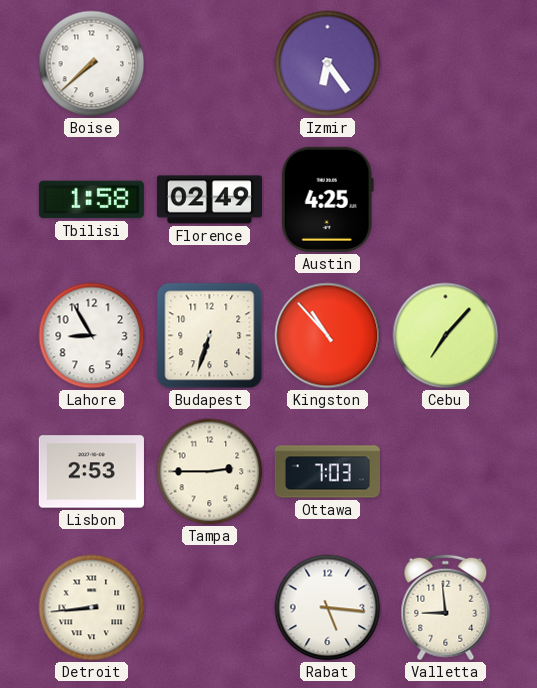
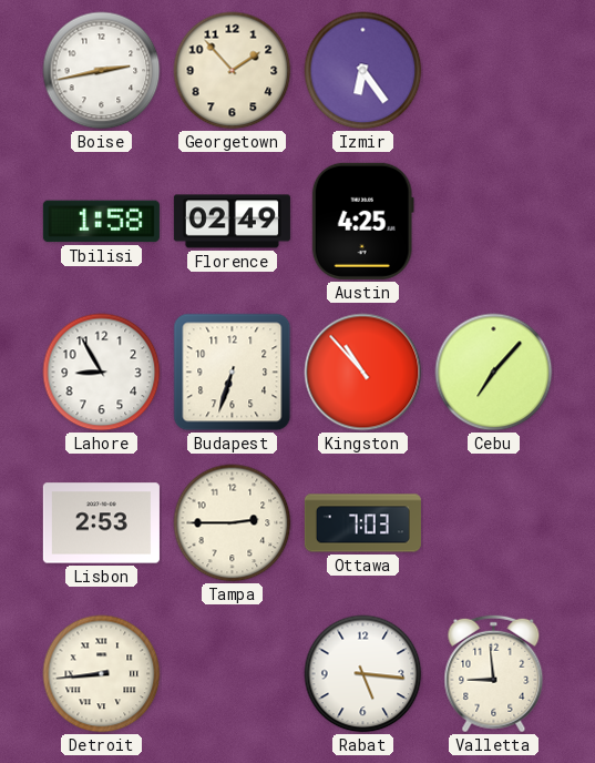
Boise: 7:38 -> 2:43
Georgetown: none -> 1:53
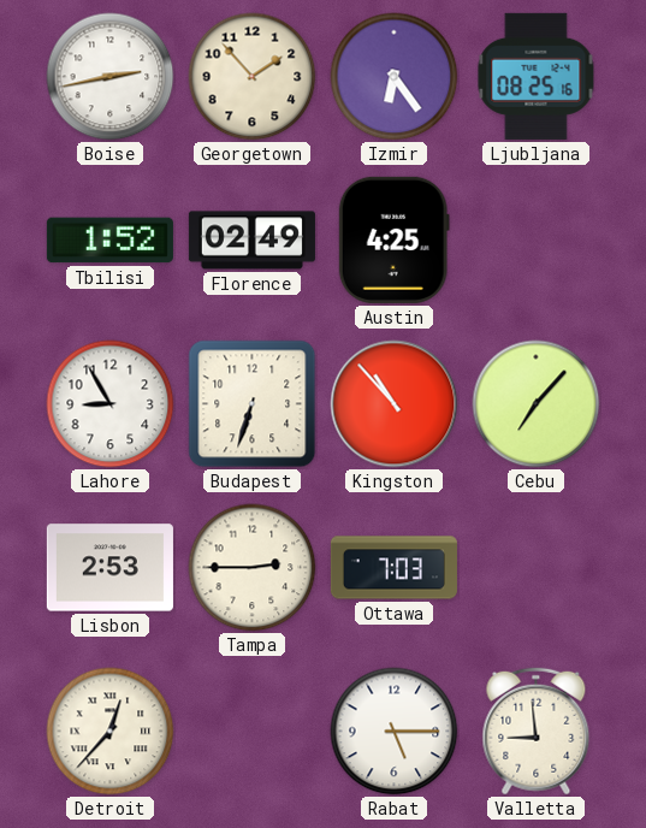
Ljubljana: none -> 08:25
Tbilisi: 1:58 -> 1:52
Detroit: 8:44 -> 12:37
Rabat: 5:16 -> 5:15
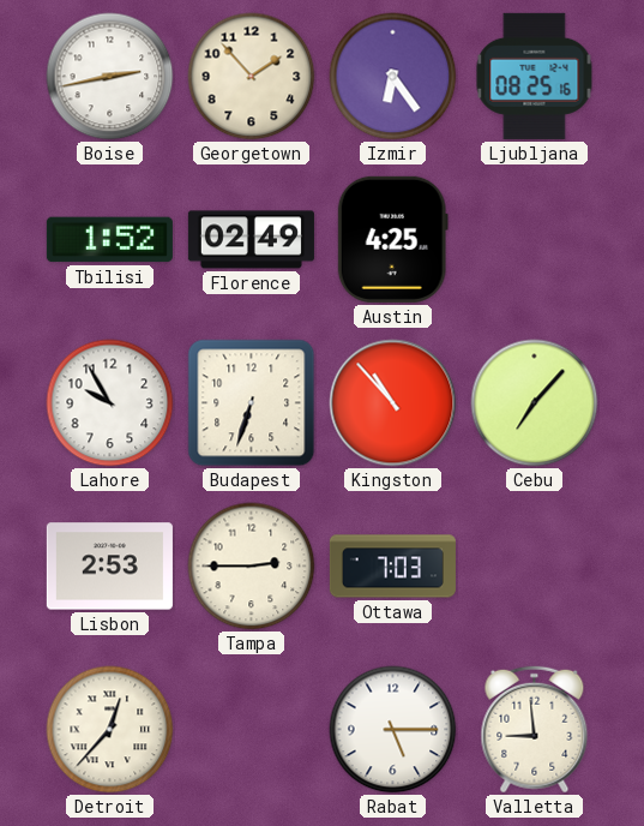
Lahore: 8:55 -> 9:55
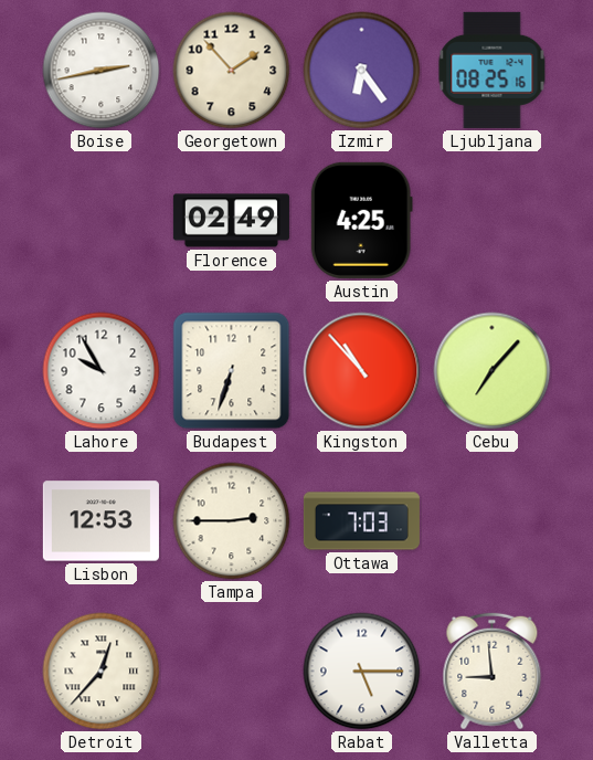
Tbilisi: 1:52 -> none
Lisbon: 2:53 -> 12:53
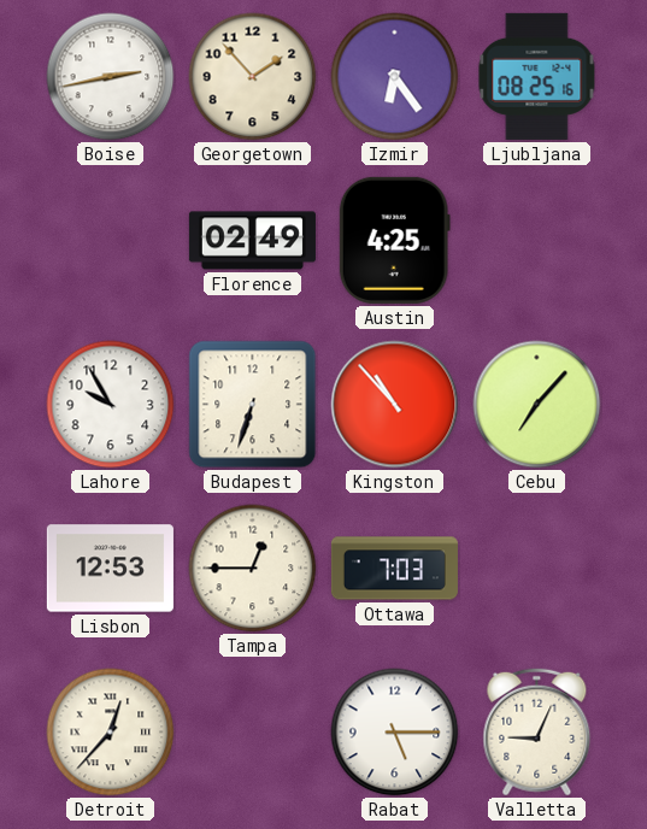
Tampa: 2:45 -> 12:45
Valletta: 8:59 -> 9:04
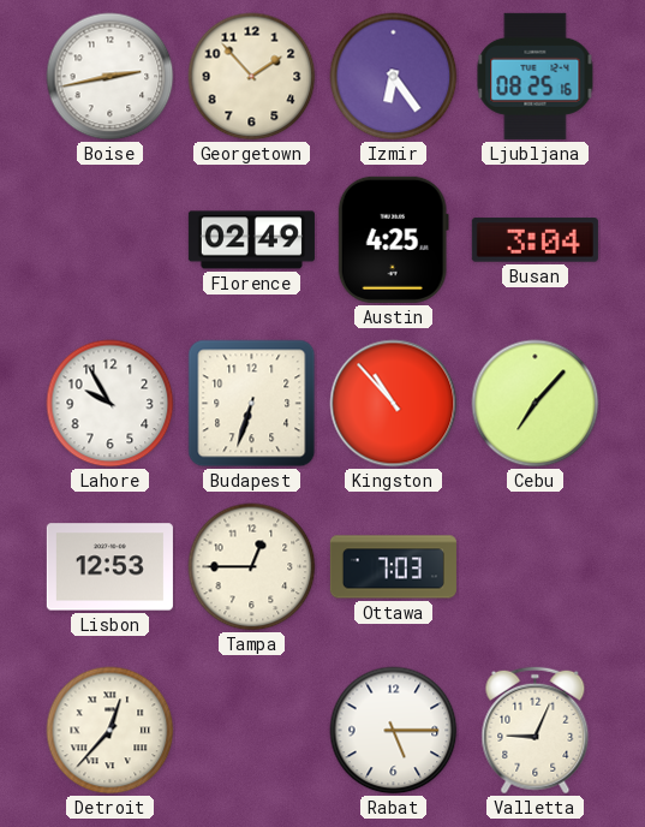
Busan: none -> 3:04
